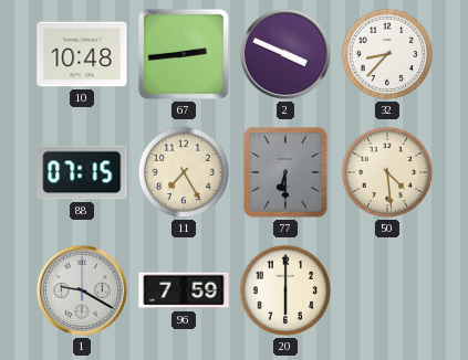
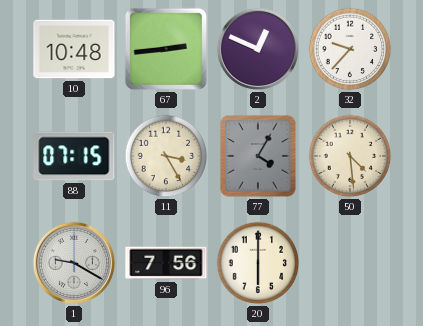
2: 3:49 -> 12:49
32: 8:37 -> 9:37
11: 7:25 -> 3:25
77: 6:30 -> 4:05
96: 7:59 -> 7:56
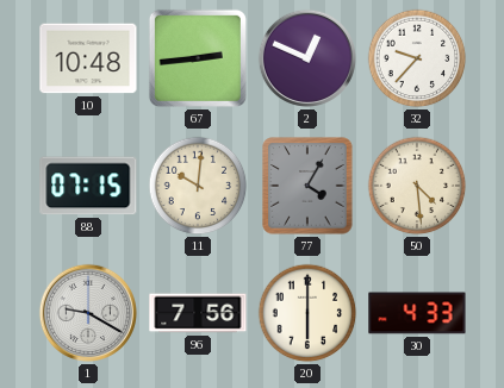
11: 3:25 -> 10:01
30: none -> 4:33
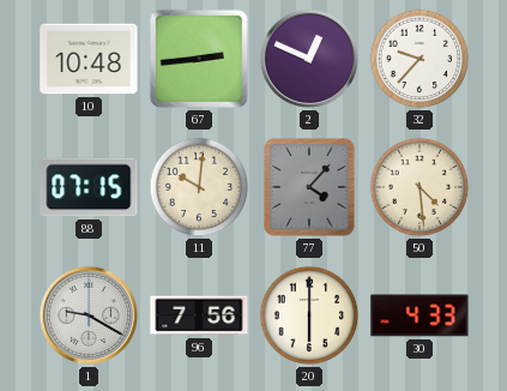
77: 4:05 -> 4:07
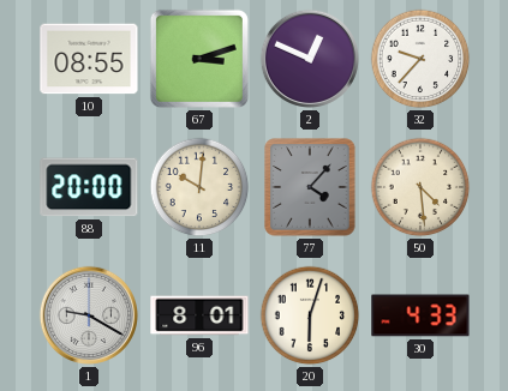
10: 10:48 -> 08:55
67: 2:44 -> 3:12
88: 07:15 -> 20:00
96: 7:56 -> 8:01
20: 6:00 -> 6:03
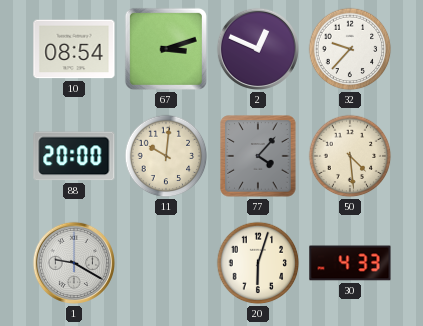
10: 08:55 -> 08:54
96: 8:01 -> none
